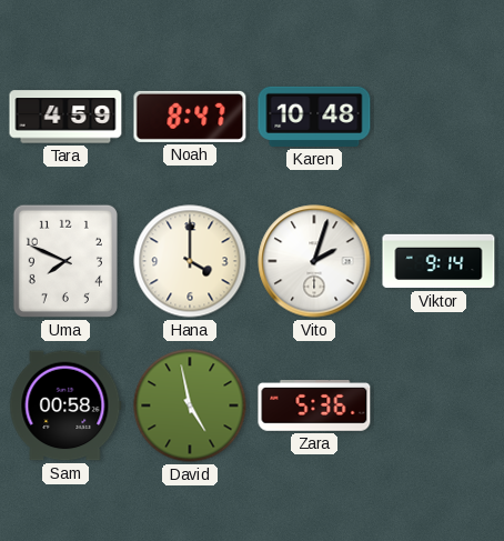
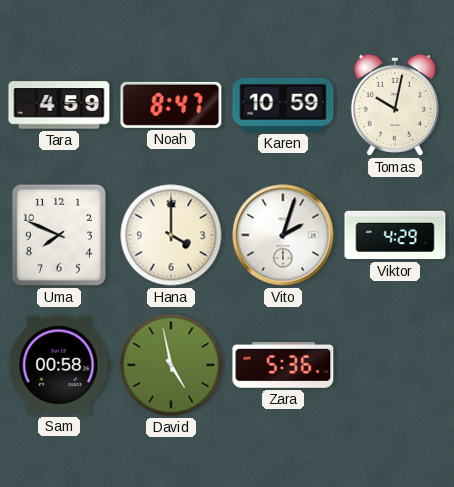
Karen: 10:48 -> 10:59
Tomas: none -> 10:02
Viktor: 9:14 -> 4:29
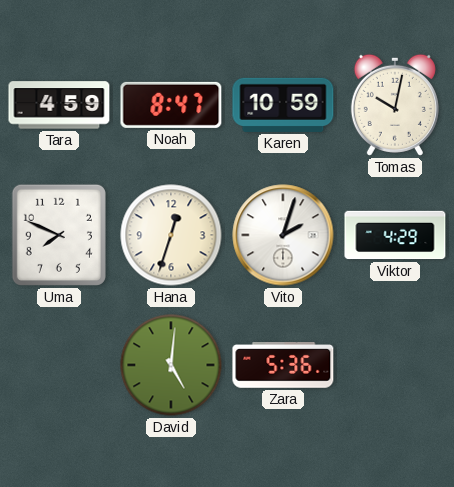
Hana: 4:00 -> 12:33
Sam: 00:58 -> none
David: 4:58 -> 5:01
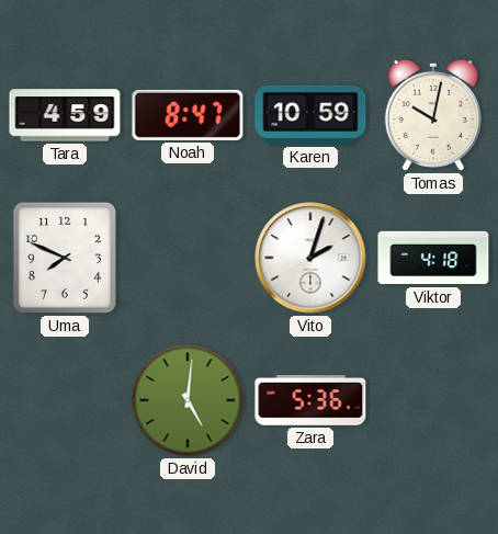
Hana: 12:33 -> none
Viktor: 4:29 -> 4:18
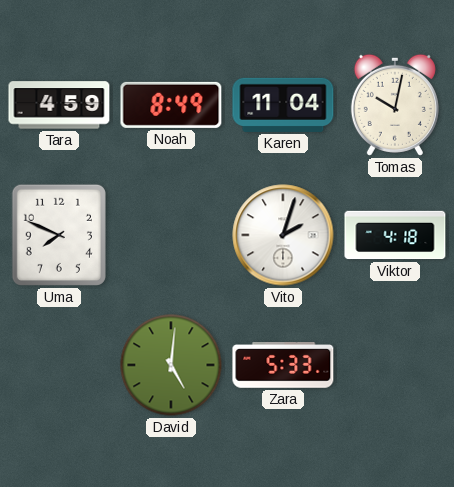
Noah: 8:47 -> 8:49
Karen: 10:59 -> 11:04
Zara: 5:36 -> 5:33
